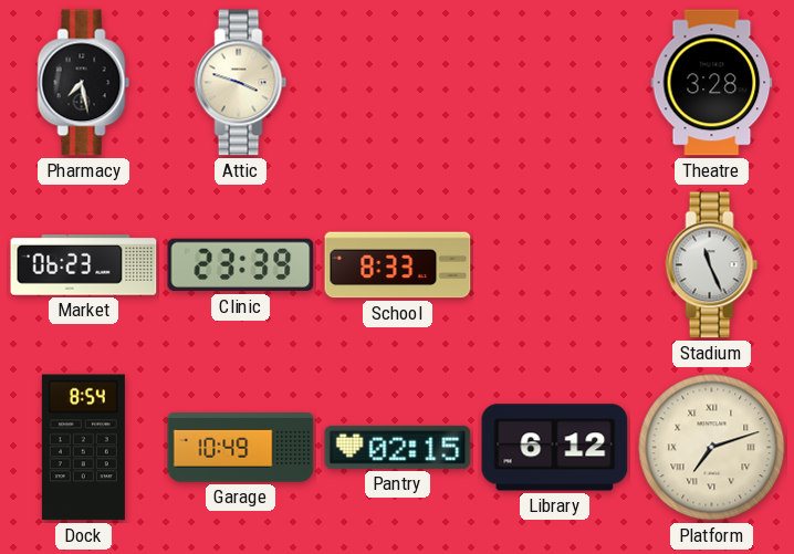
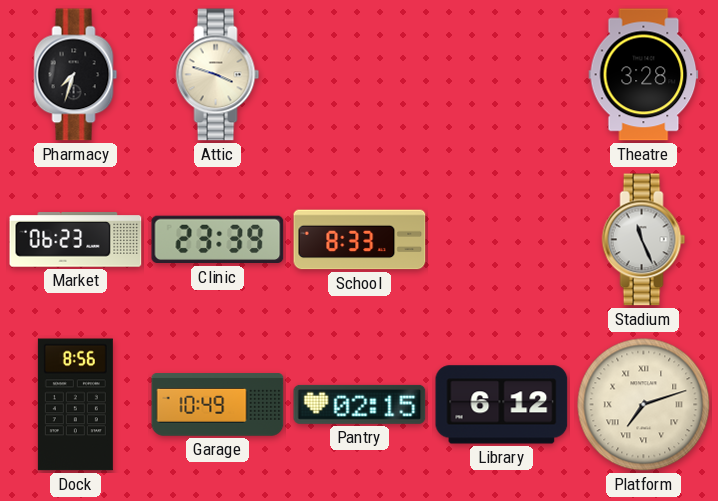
Pharmacy: 7:28 -> 7:33
Dock: 8:54 -> 8:56
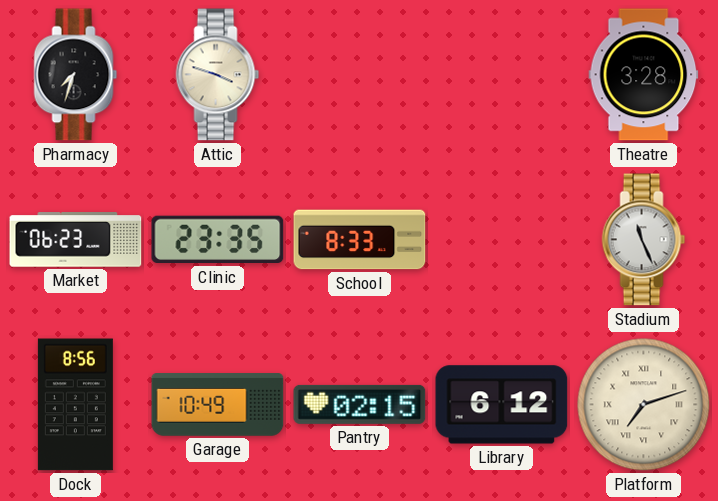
Clinic: 23:39 -> 23:35
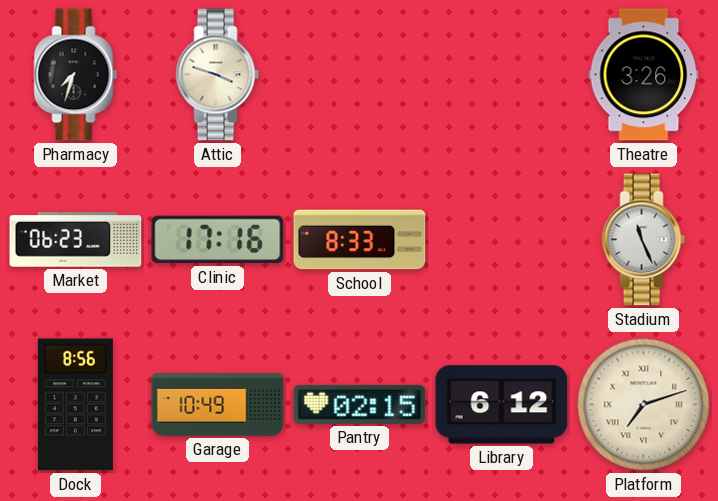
Theatre: 3:28 -> 3:26
Clinic: 23:35 -> 17:16
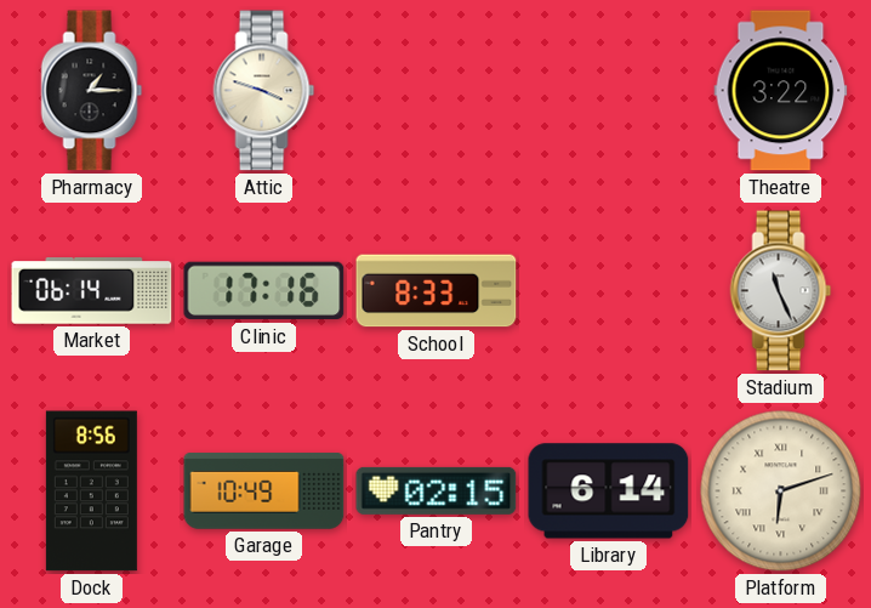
Pharmacy: 7:33 -> 1:15
Theatre: 3:26 -> 3:22
Market: 06:23 -> 06:14
Library: 6:12 -> 6:14
Platform: 7:12 -> 6:12
